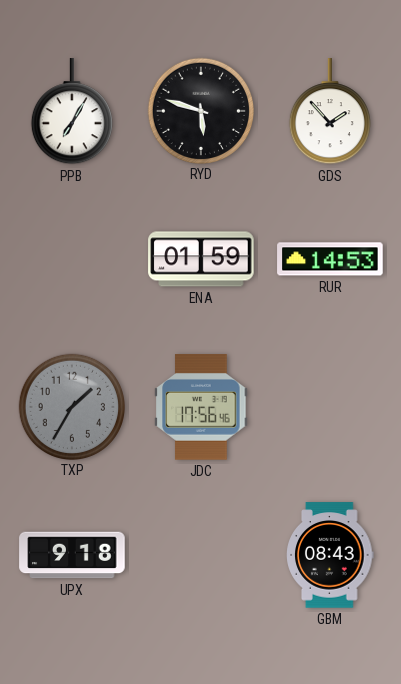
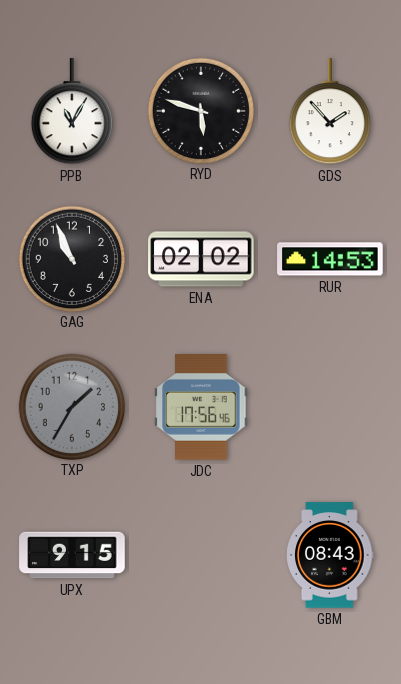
PPB: 7:05 -> 11:05
GAG: none -> 10:56
ENA: 01:59 -> 02:02
UPX: 9:18 -> 9:15
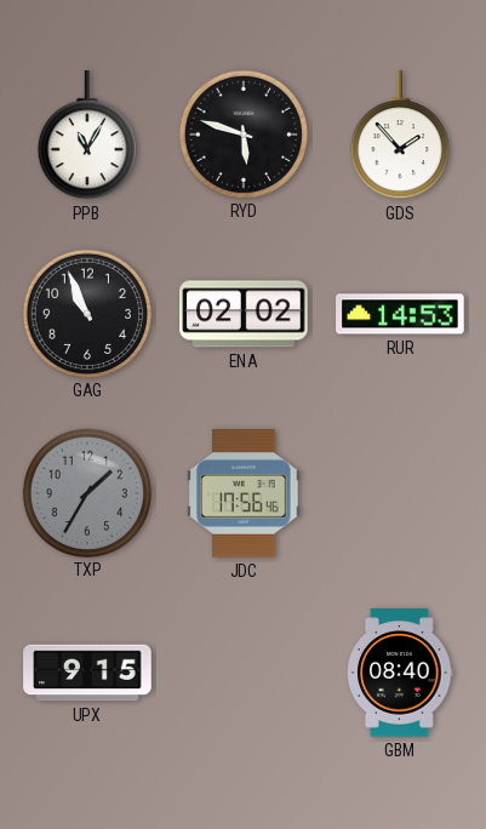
GBM: 08:43 -> 08:40
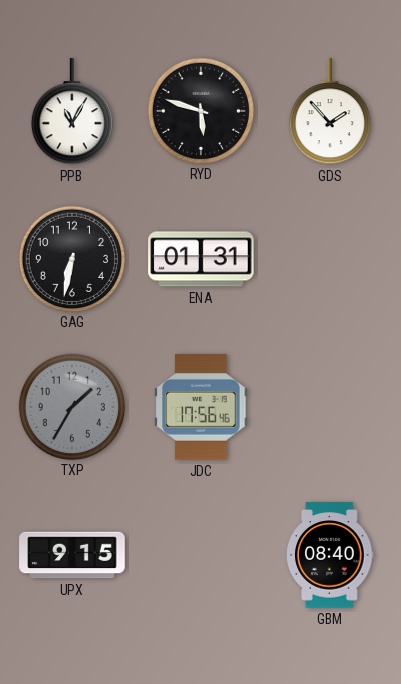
GAG: 10:56 -> 6:32
ENA: 02:02 -> 01:31
RUR: 14:53 -> none
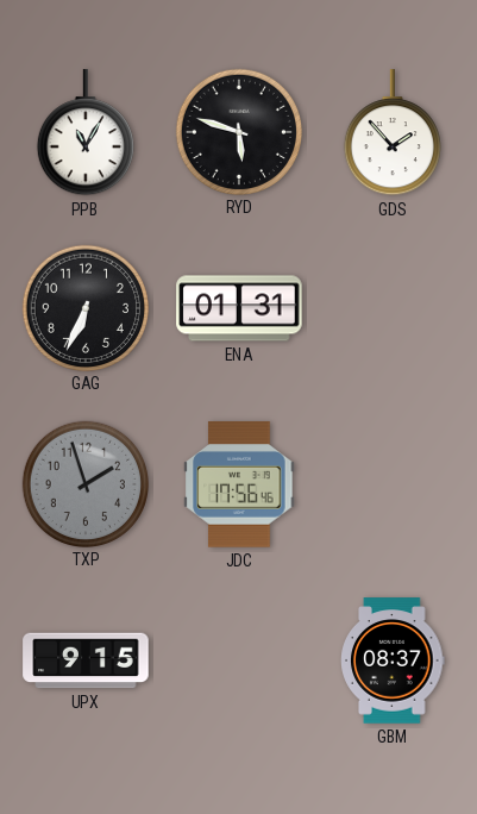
GAG: 6:32 -> 6:34
TXP: 1:35 -> 1:57
GBM: 08:40 -> 08:37
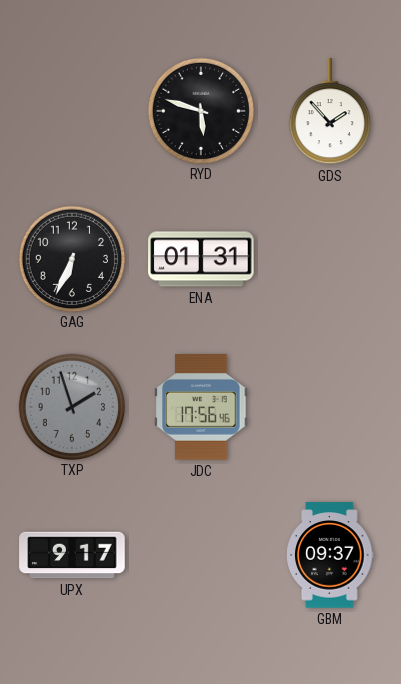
PPB: 11:05 -> none
UPX: 9:15 -> 9:17
GBM: 08:37 -> 09:37
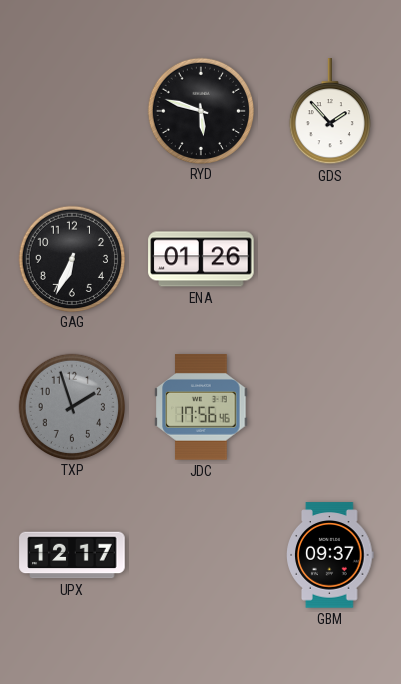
ENA: 01:31 -> 01:26
UPX: 9:17 -> 12:17
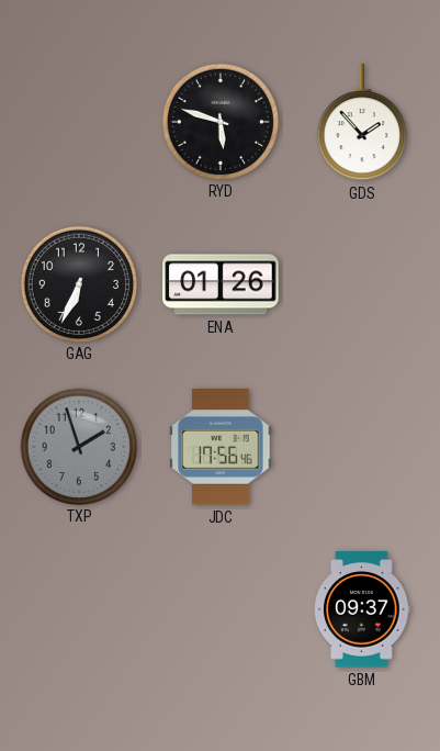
UPX: 12:17 -> none
